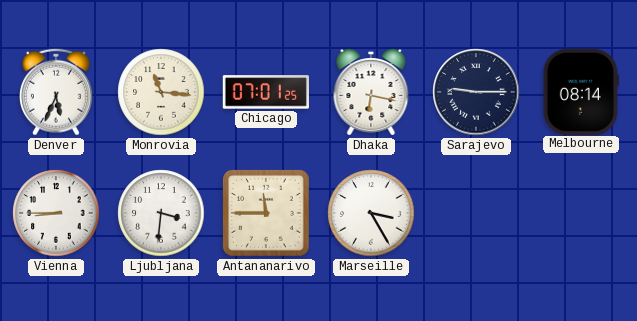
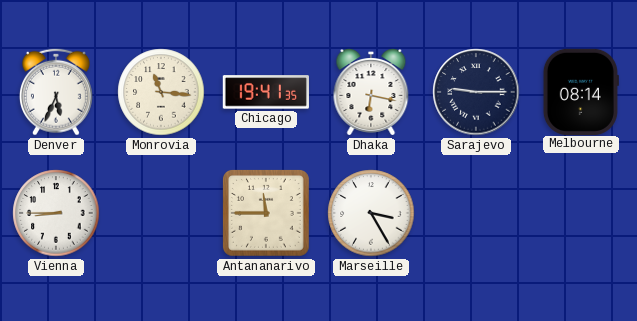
Chicago: 07:01 -> 19:41
Ljubljana: 3:31 -> none
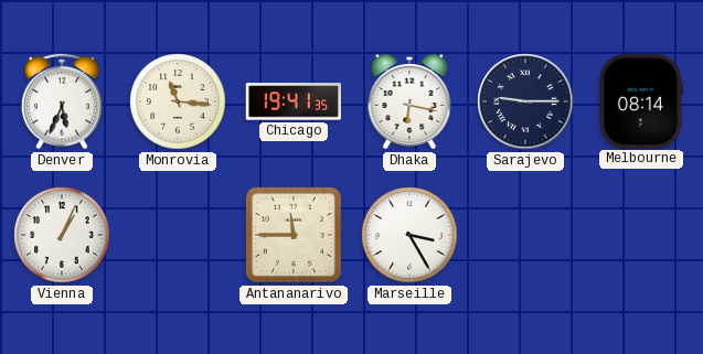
Vienna: 8:45 -> 1:04
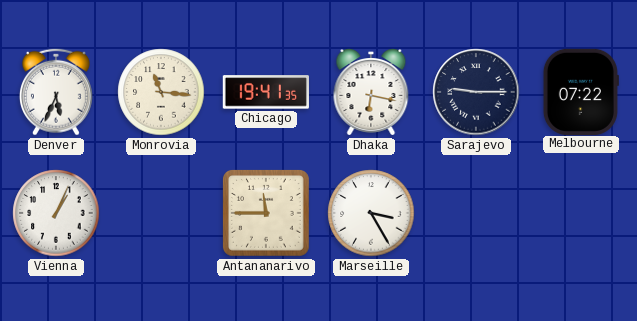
Melbourne: 08:14 -> 07:22
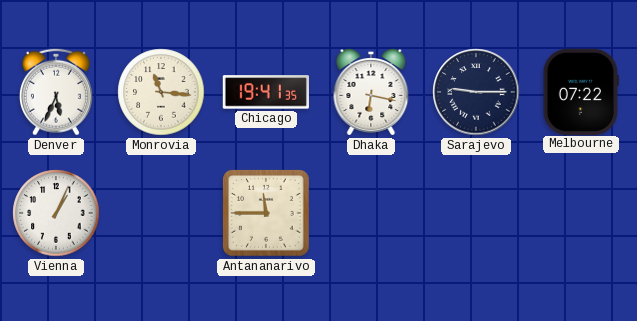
Marseille: 3:25 -> none
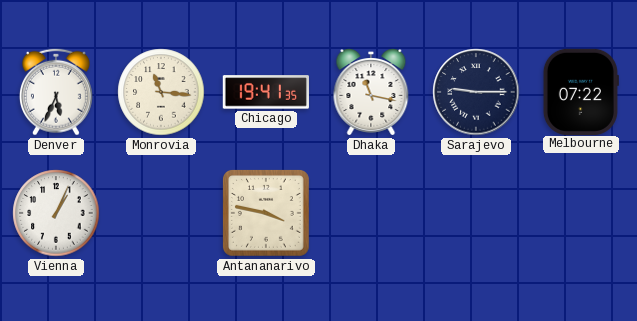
Dhaka: 6:17 -> 11:17
Antananarivo: 11:45 -> 3:47
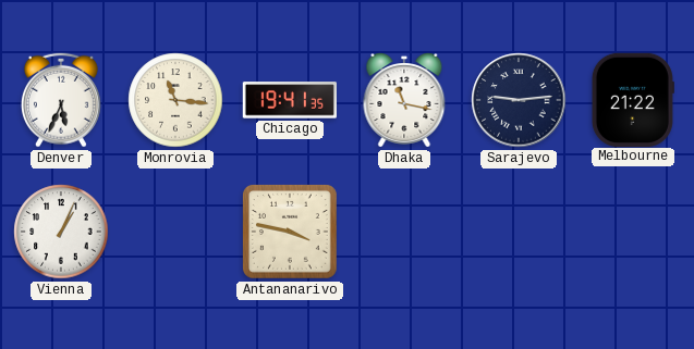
Sarajevo: 9:15 -> 9:14
Melbourne: 07:22 -> 21:22
